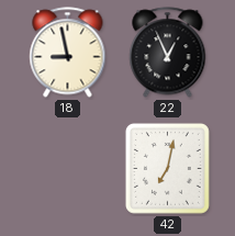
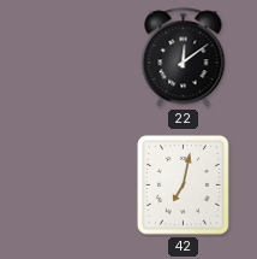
18: 8:58 -> none
22: 12:56 -> 12:09
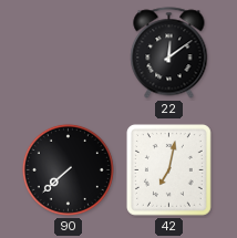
90: none -> 7:38
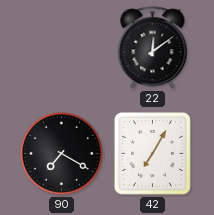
90: 7:38 -> 7:20
42: 7:02 -> 7:05
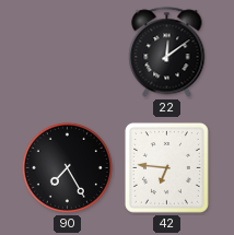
90: 7:20 -> 7:25
42: 7:05 -> 6:46
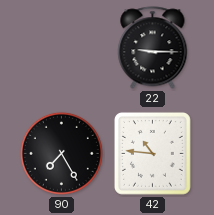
22: 12:09 -> 9:15
42: 6:46 -> 10:46
